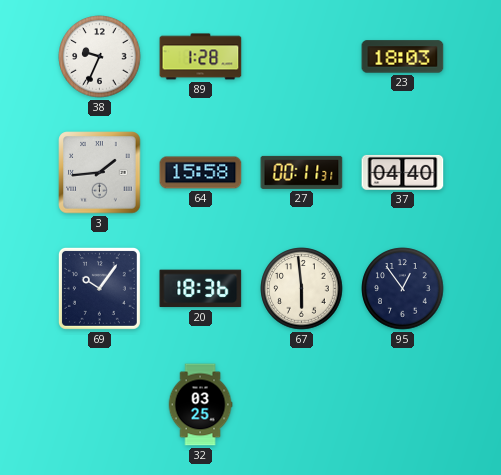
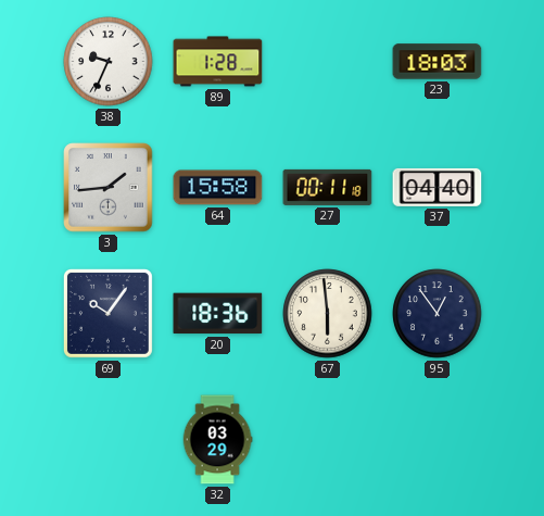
27: 00:11:31 -> 00:11:18
32: 03:25 -> 03:29
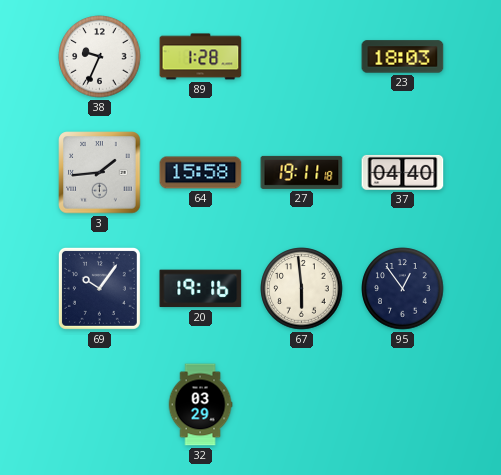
27: 00:11 -> 19:11
20: 18:36 -> 19:16
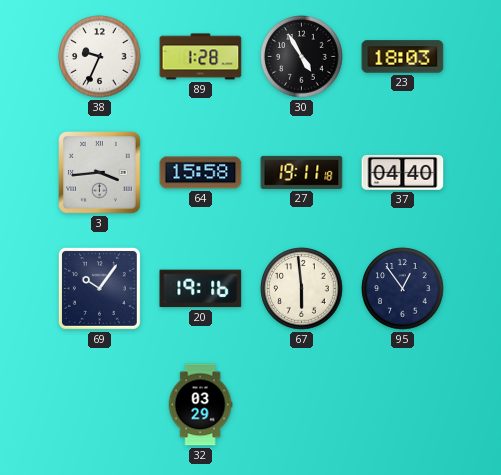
30: none -> 4:55
3: 1:44 -> 3:44
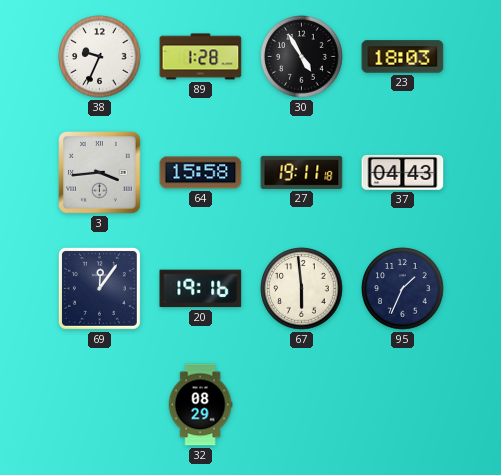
37: 04:40 -> 04:43
69: 10:06 -> 12:06
95: 12:54 -> 1:34
32: 03:29 -> 08:29
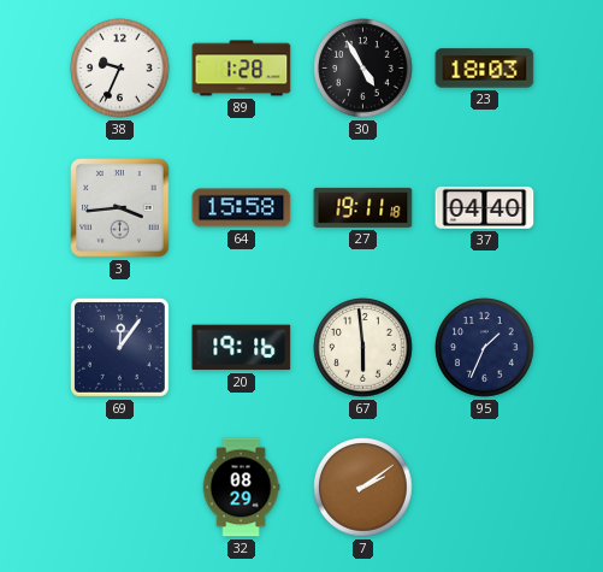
37: 04:43 -> 04:40
7: none -> 2:09
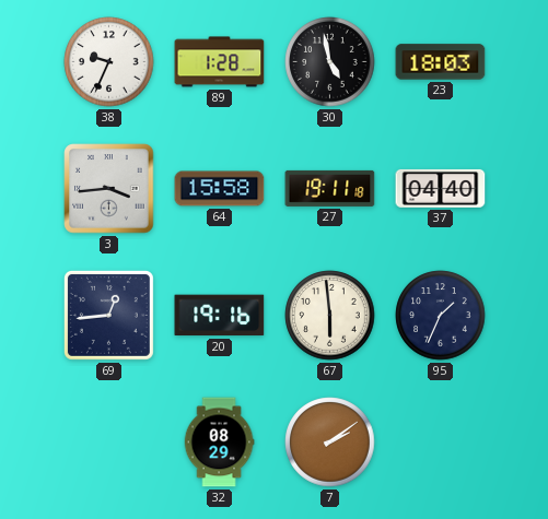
30: 4:55 -> 4:58
69: 12:06 -> 12:44
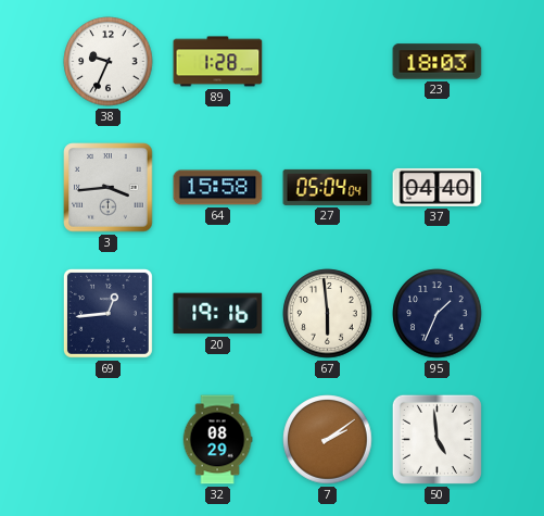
30: 4:58 -> none
27: 19:11 -> 05:04
50: none -> 4:59
